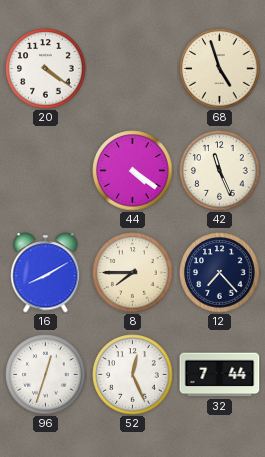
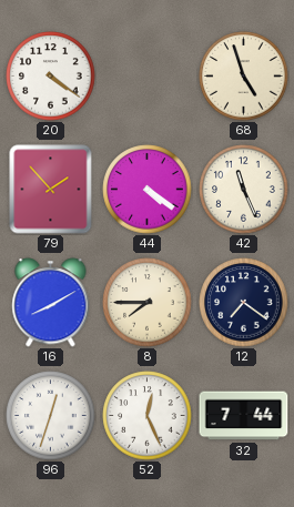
79: none -> 1:53
12: 7:23 -> 7:21
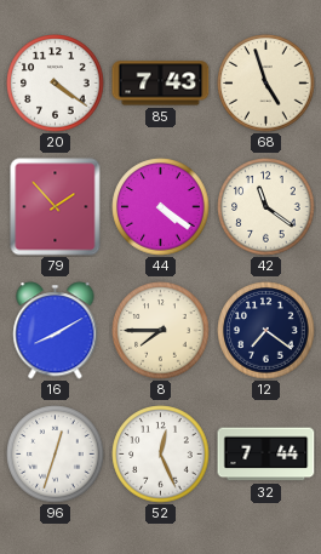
85: none -> 7:43
42: 11:26 -> 11:21
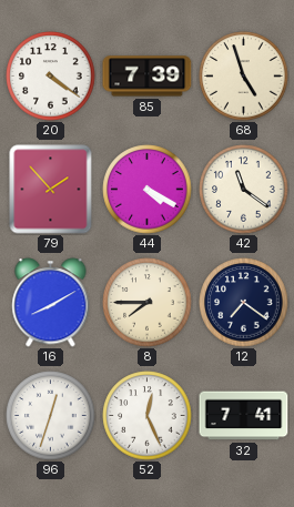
85: 7:43 -> 7:39
44: 4:21 -> 4:20
32: 7:44 -> 7:41
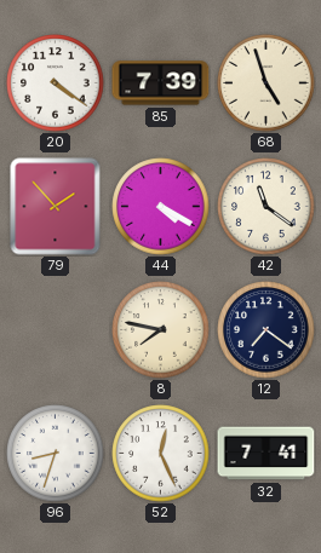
16: 8:10 -> none
8: 7:45 -> 7:47
96: 12:33 -> 8:33
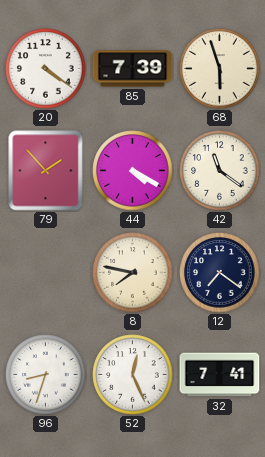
68: 4:57 -> 5:57
